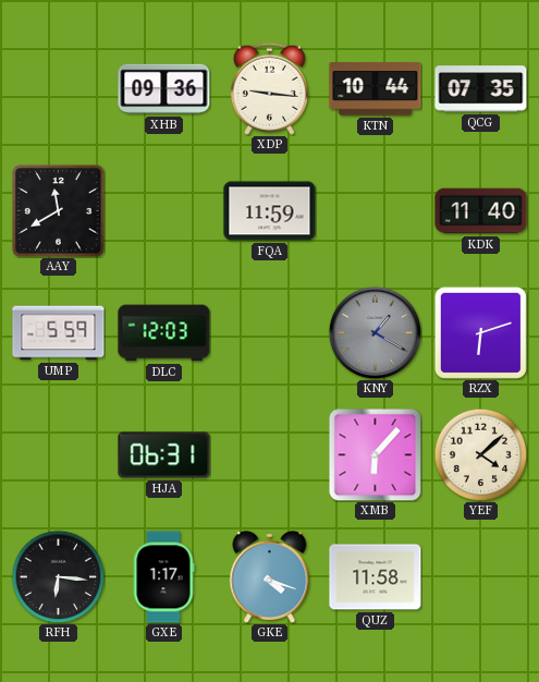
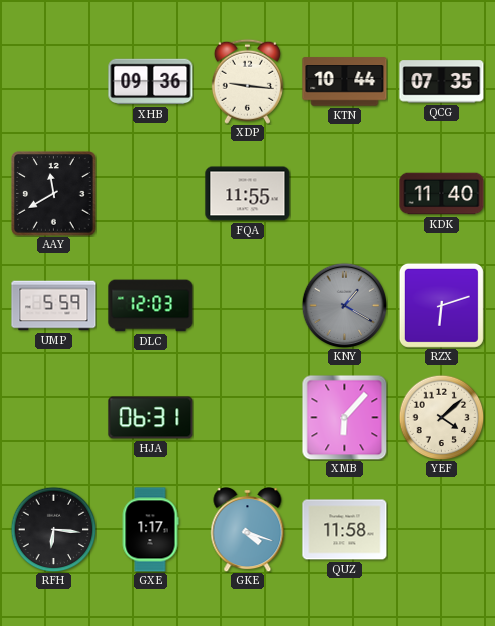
FQA: 11:59 -> 11:55
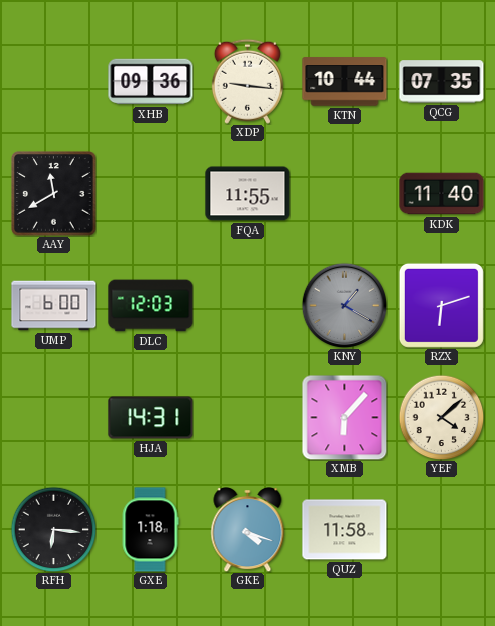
UMP: 5:59 -> 6:00
HJA: 06:31 -> 14:31
GXE: 1:17 -> 1:18
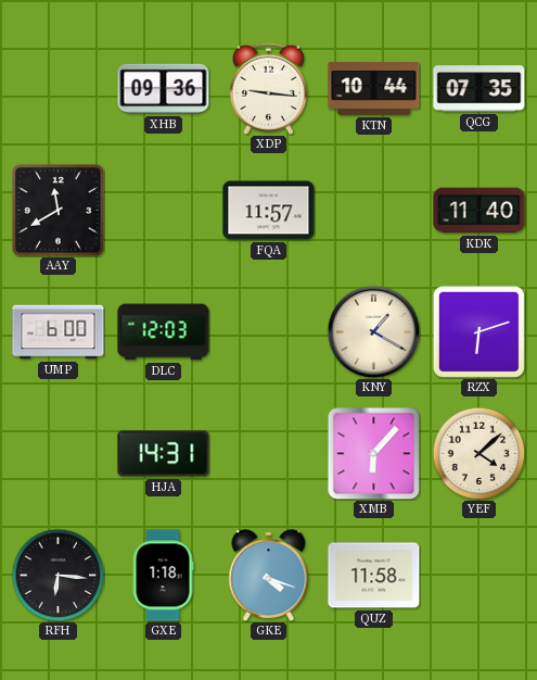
FQA: 11:55 -> 11:57
KNY dial: grey -> cream
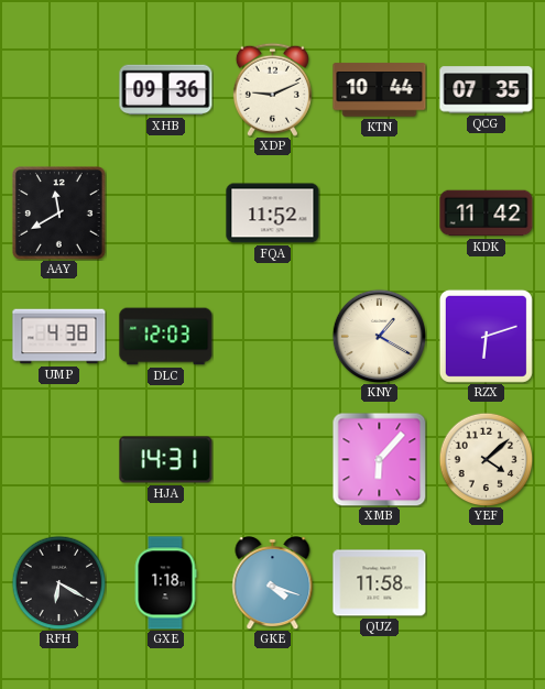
XDP: 9:16 -> 9:11
FQA: 11:57 -> 11:52
KDK: 11:40 -> 11:42
UMP: 6:00 -> 4:38
RFH: 6:16 -> 6:20
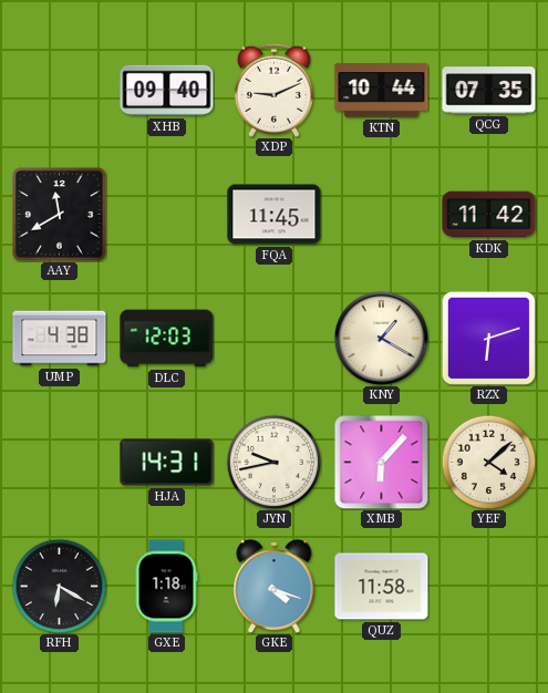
XHB: 09:36 -> 09:40
FQA: 11:52 -> 11:45
JYN: none -> 9:43
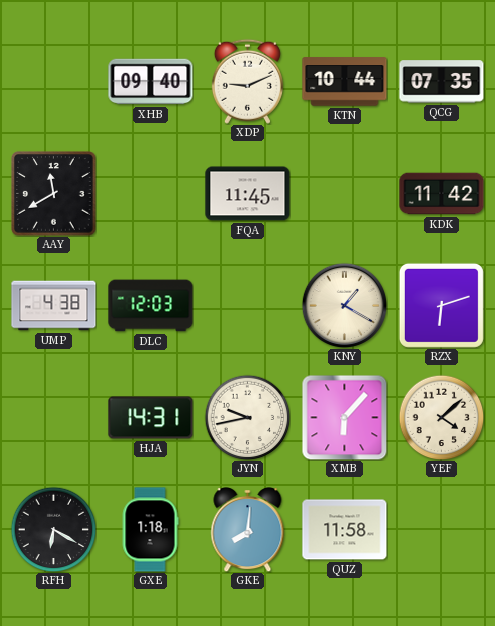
GKE: 4:18 -> 8:01
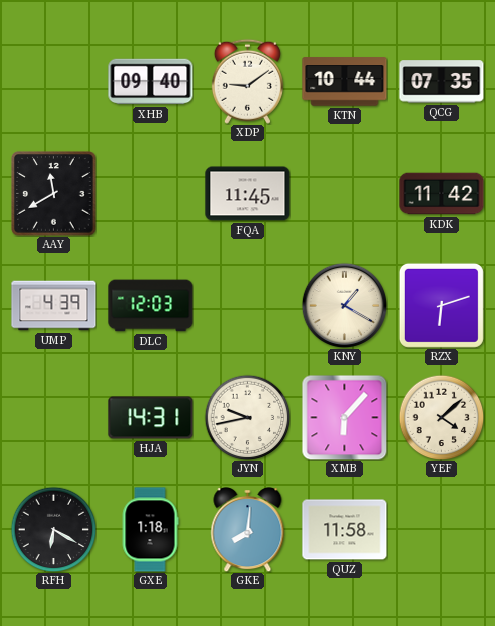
XDP: 9:11 -> 9:09
UMP: 4:38 -> 4:39
